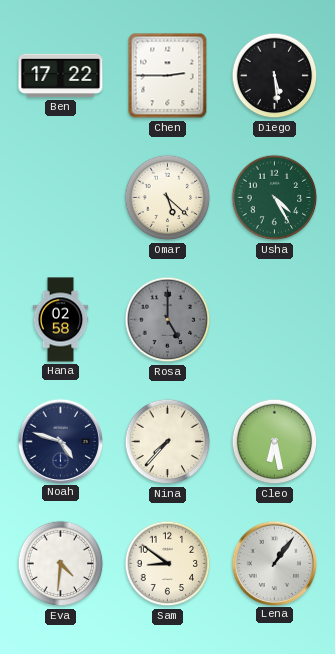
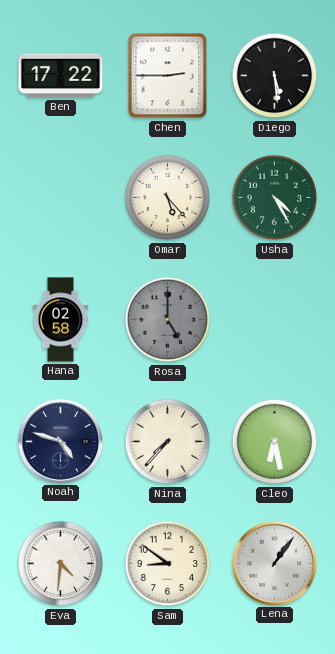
Omar: 5:22 -> 5:23
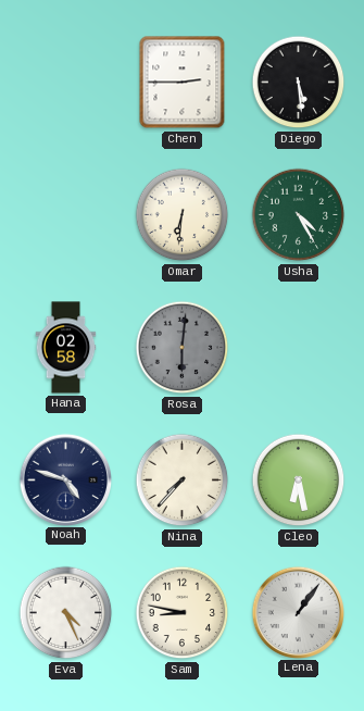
Ben: 17:22 -> none
Omar: 5:23 -> 6:31
Rosa: 5:00 -> 6:01
Eva: 4:31 -> 4:26
Sam: 8:51 -> 8:47
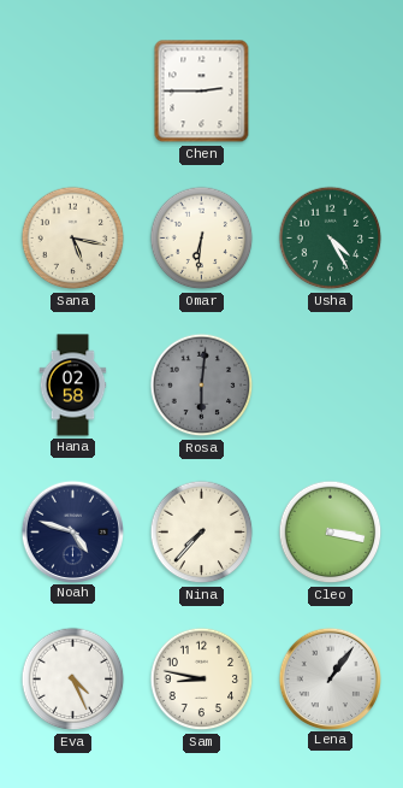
Diego: 5:29 -> none
Sana: none -> 5:17
Cleo: 6:28 -> 3:17
